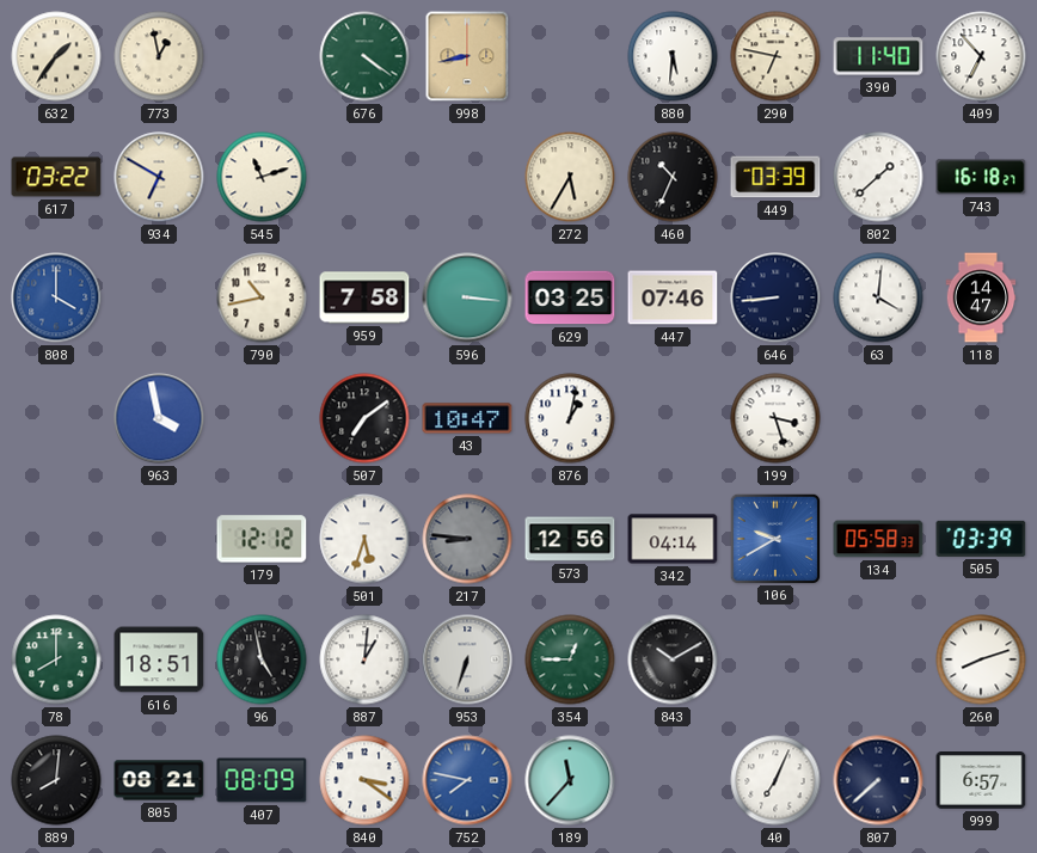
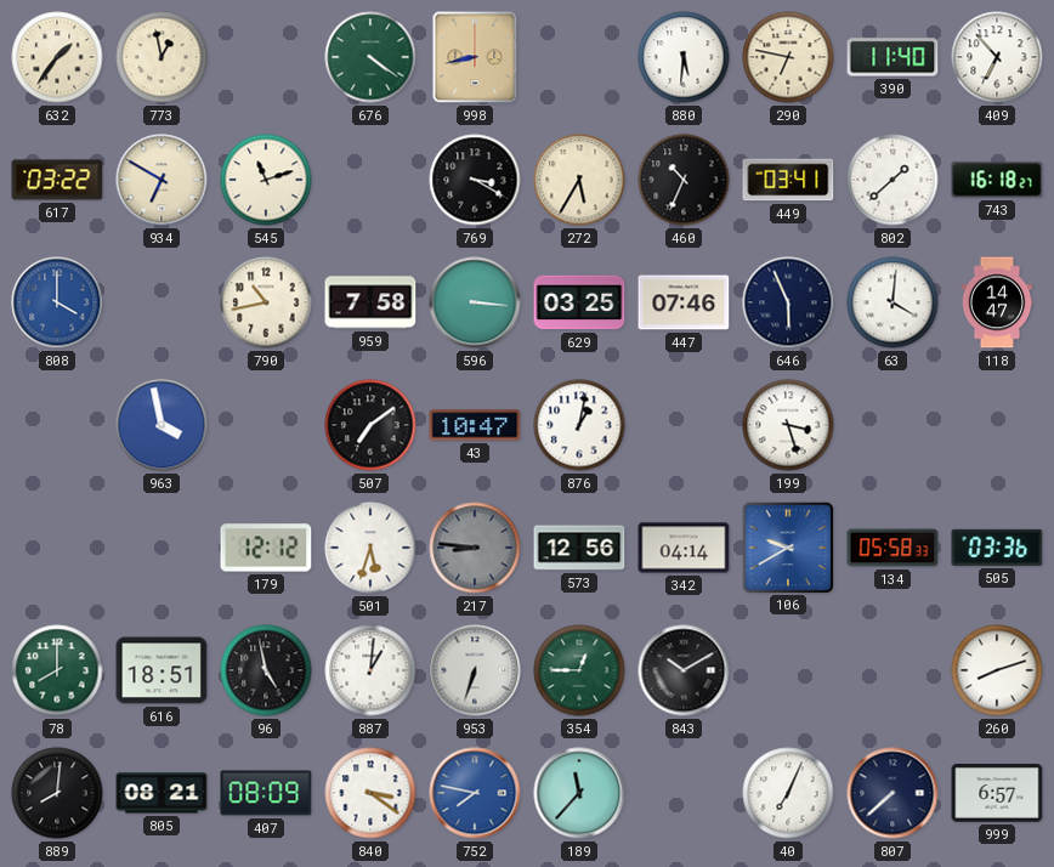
769: none -> 3:20
449: 03:39 -> 03:41
646: 8:44 -> 5:56
505: 03:39 -> 03:36
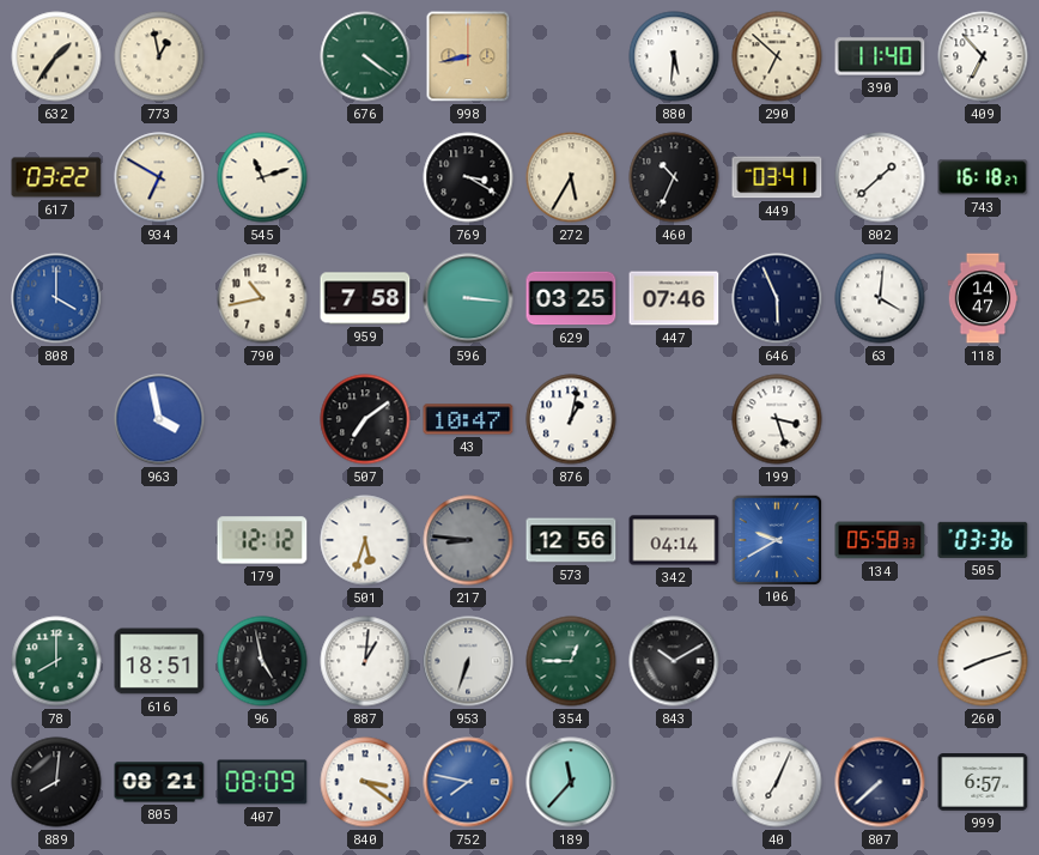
290: 6:47 -> 6:52
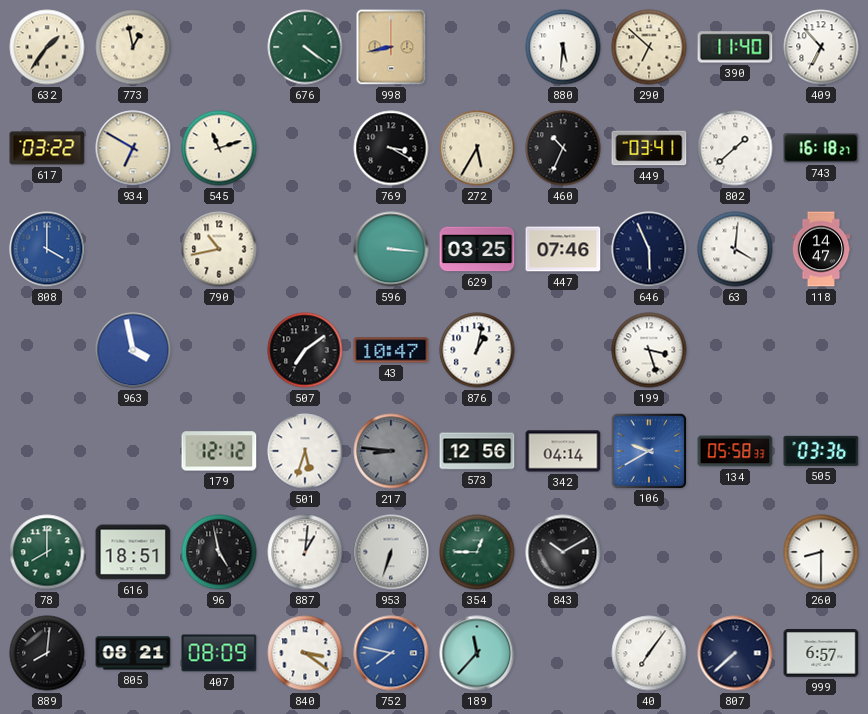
959: 7:58 -> none
260: 8:12 -> 8:30
40: 7:04 -> 7:06
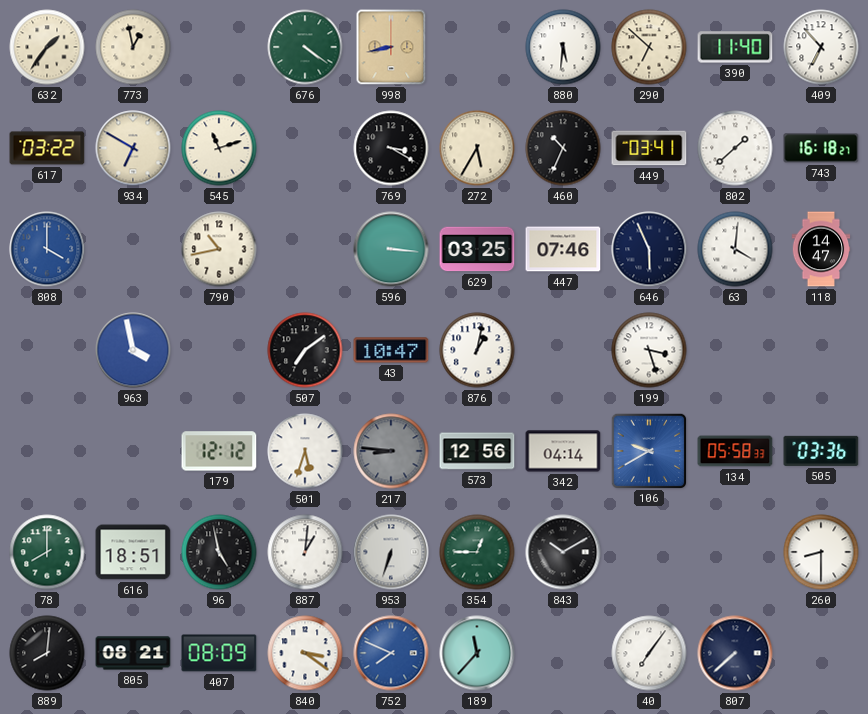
752: 7:47 -> 7:49
999: 6:57 -> none
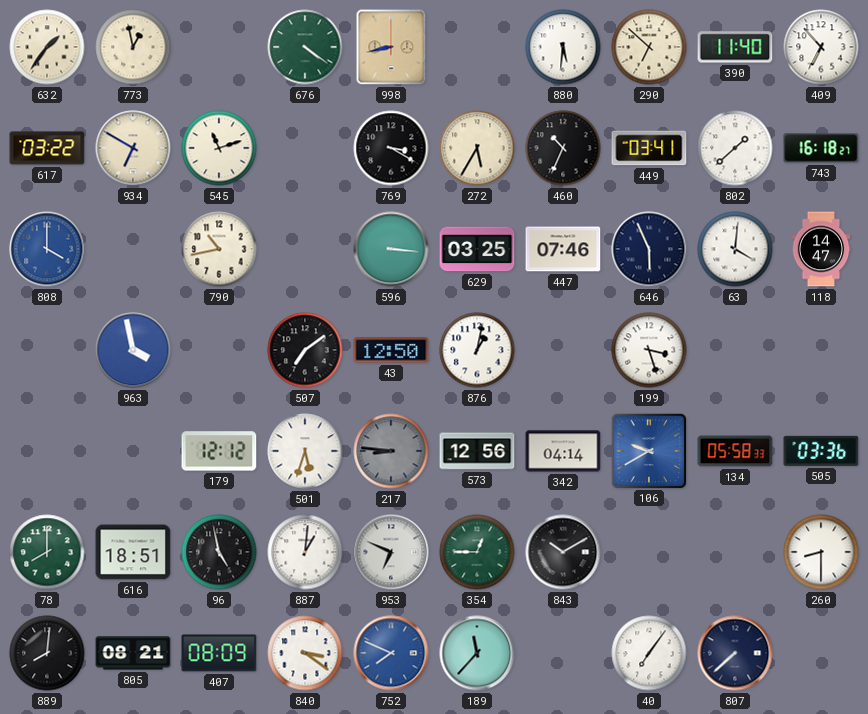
43: 10:47 -> 12:50
953: 6:33 -> 6:49
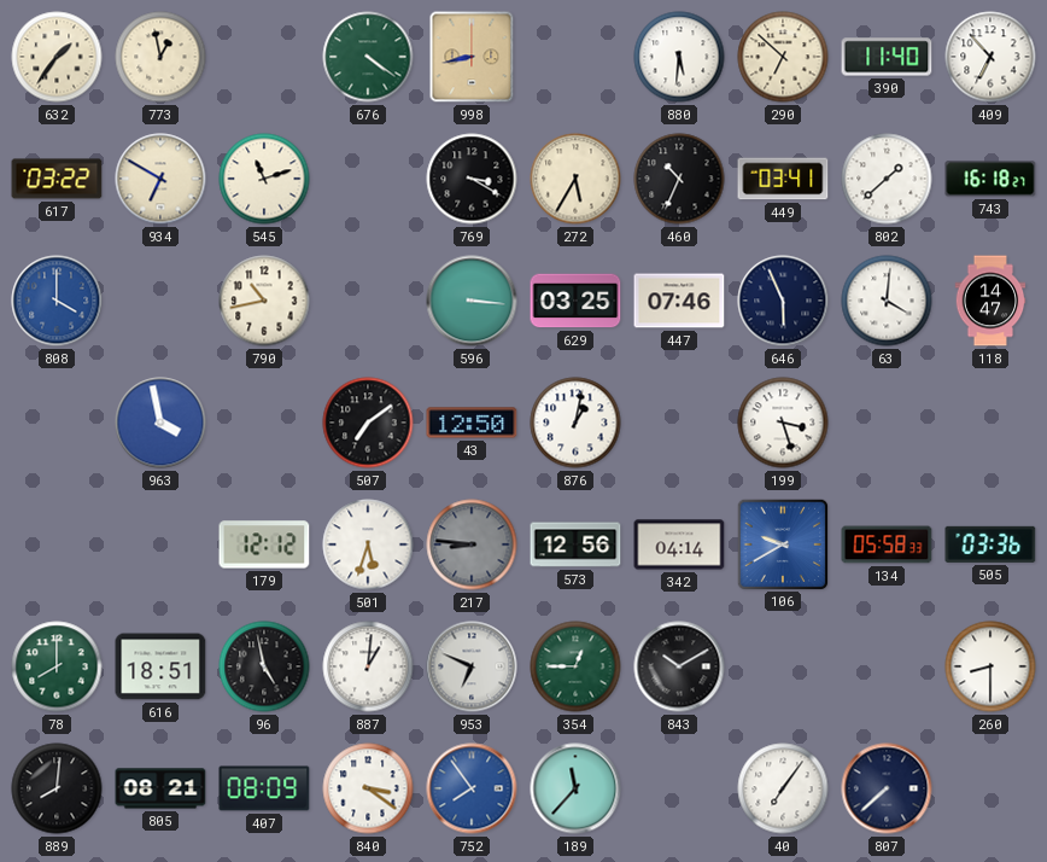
752: 7:49 -> 7:54
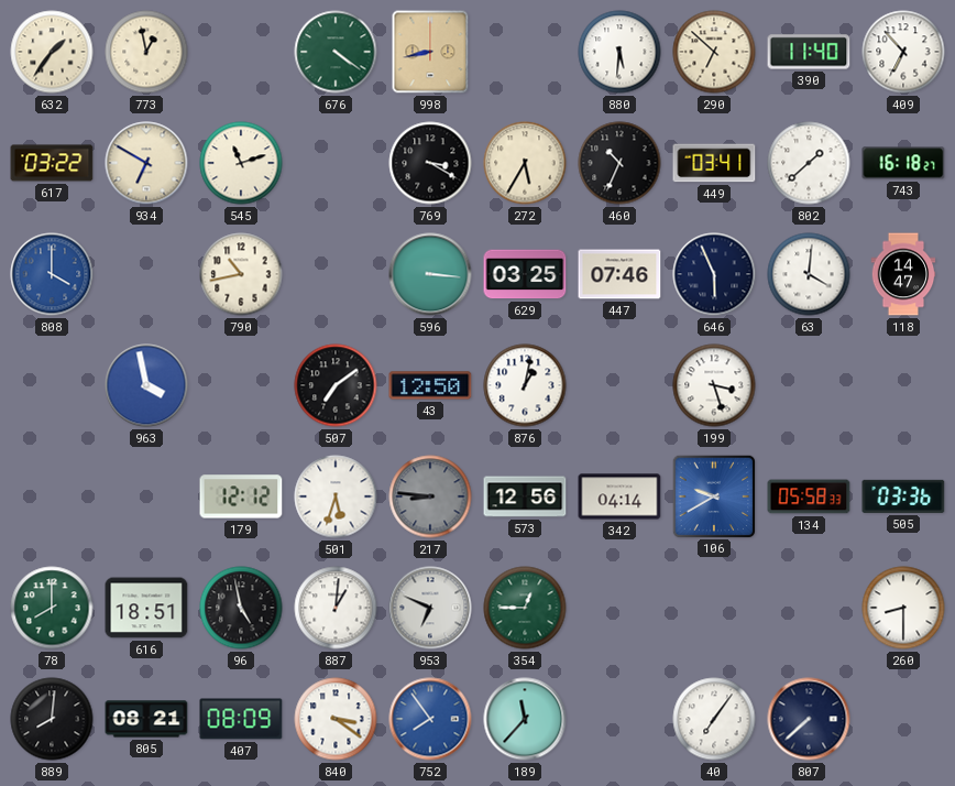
843: 10:10 -> none
